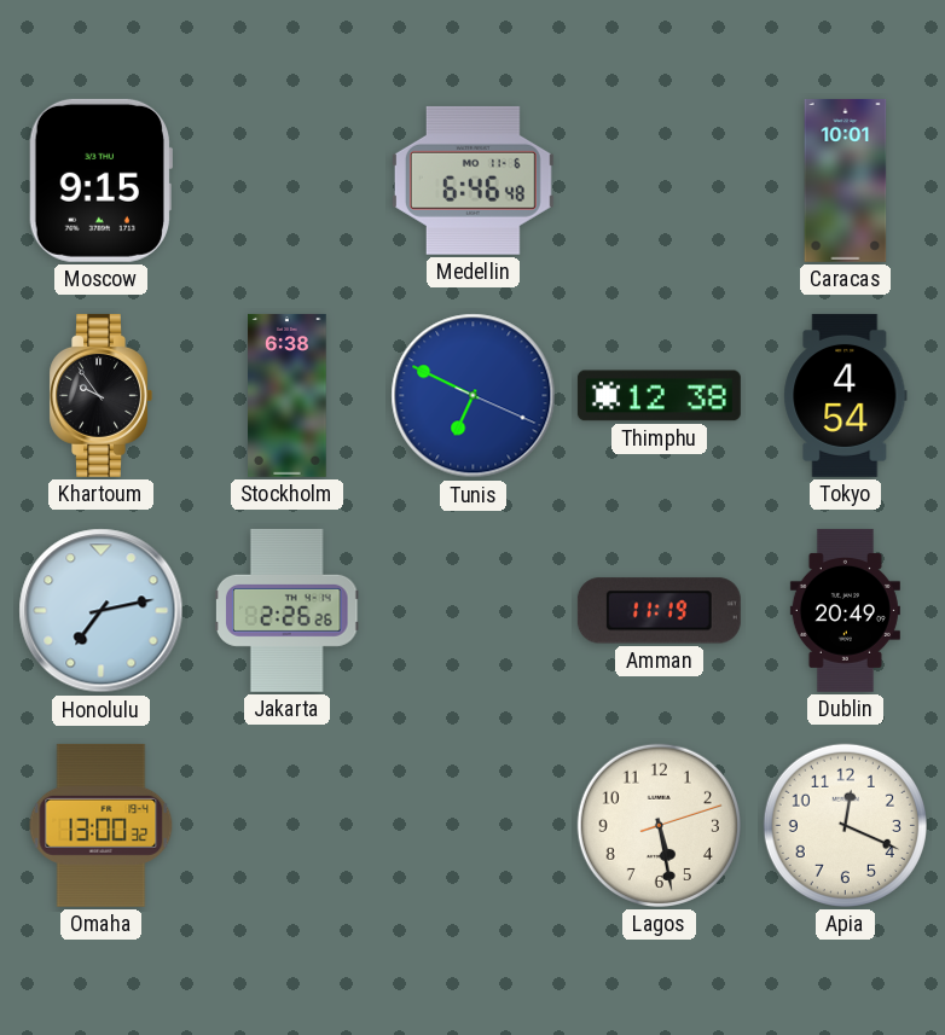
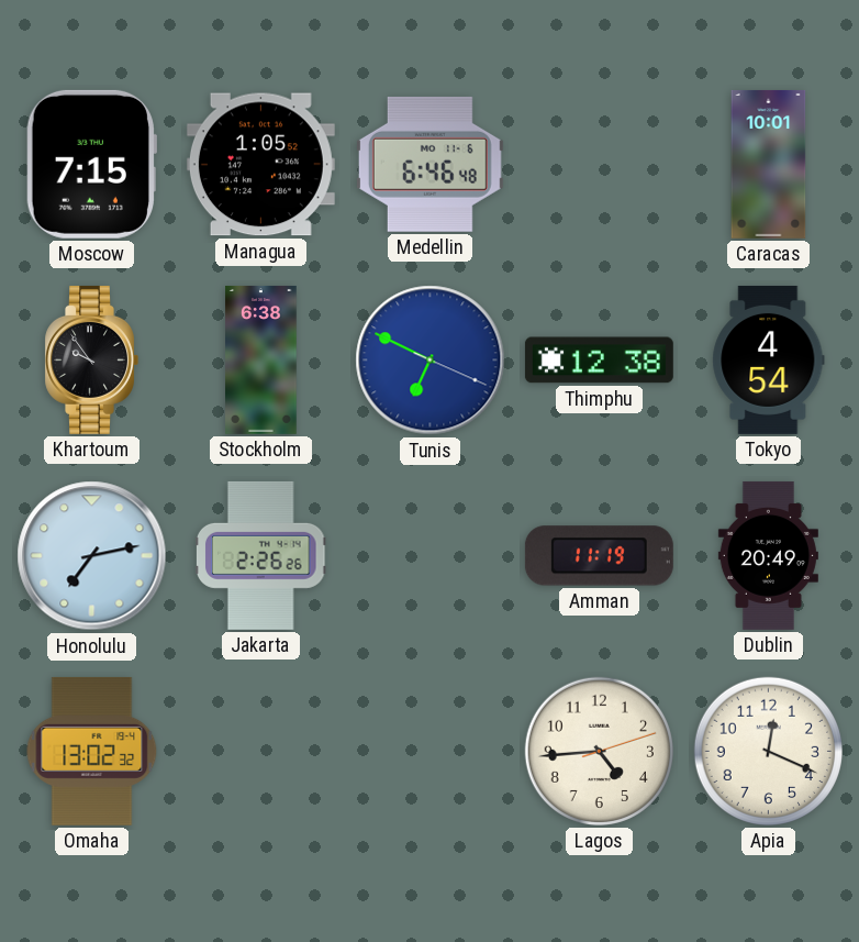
Moscow: 9:15 -> 7:15
Managua: none -> 1:05
Omaha: 13:00 -> 13:02
Lagos: 5:28 -> 4:44
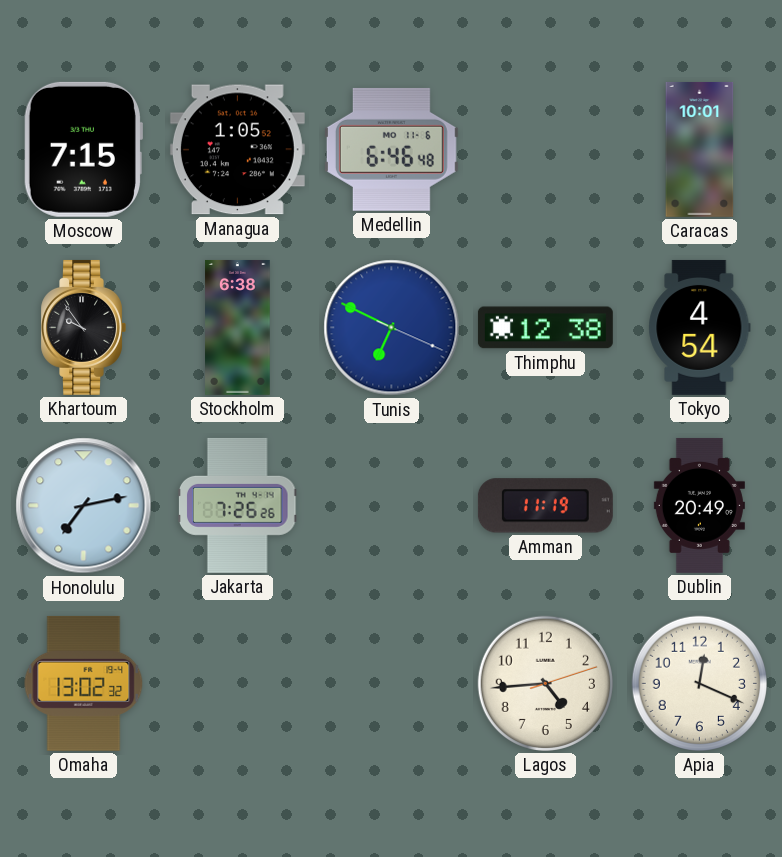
Jakarta: 2:26 -> 7:26
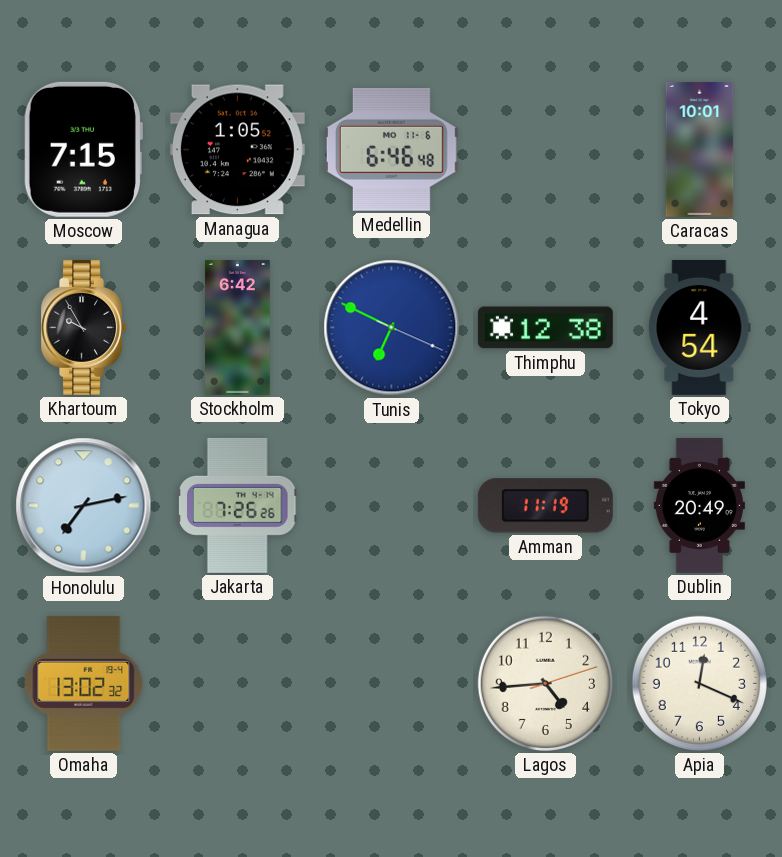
Khartoum: 9:54 -> 9:55
Stockholm: 6:38 -> 6:42
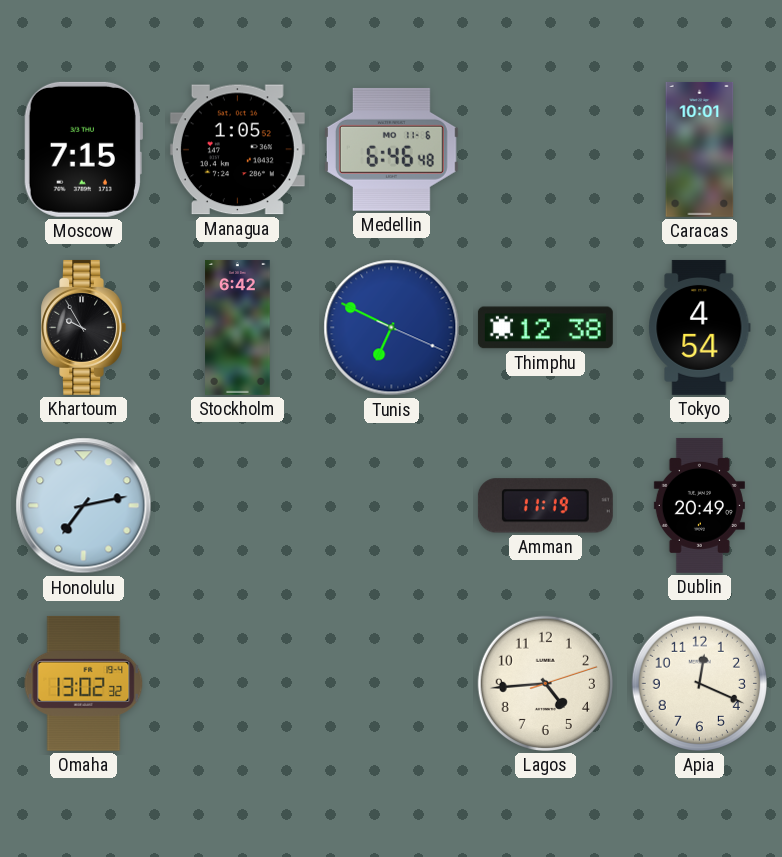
Jakarta: 7:26 -> none
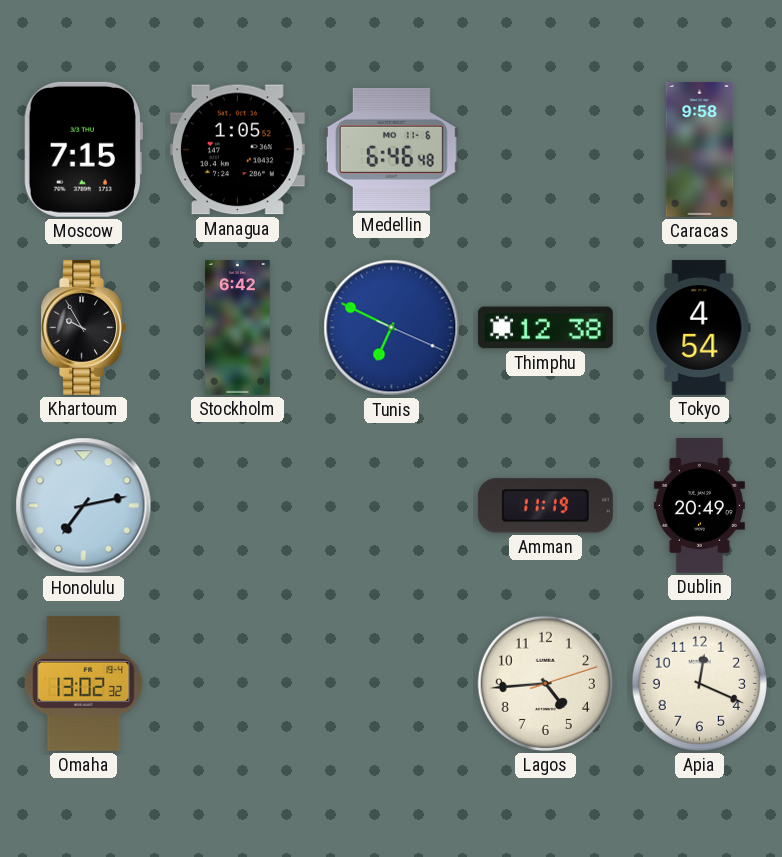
Caracas: 10:01 -> 9:58
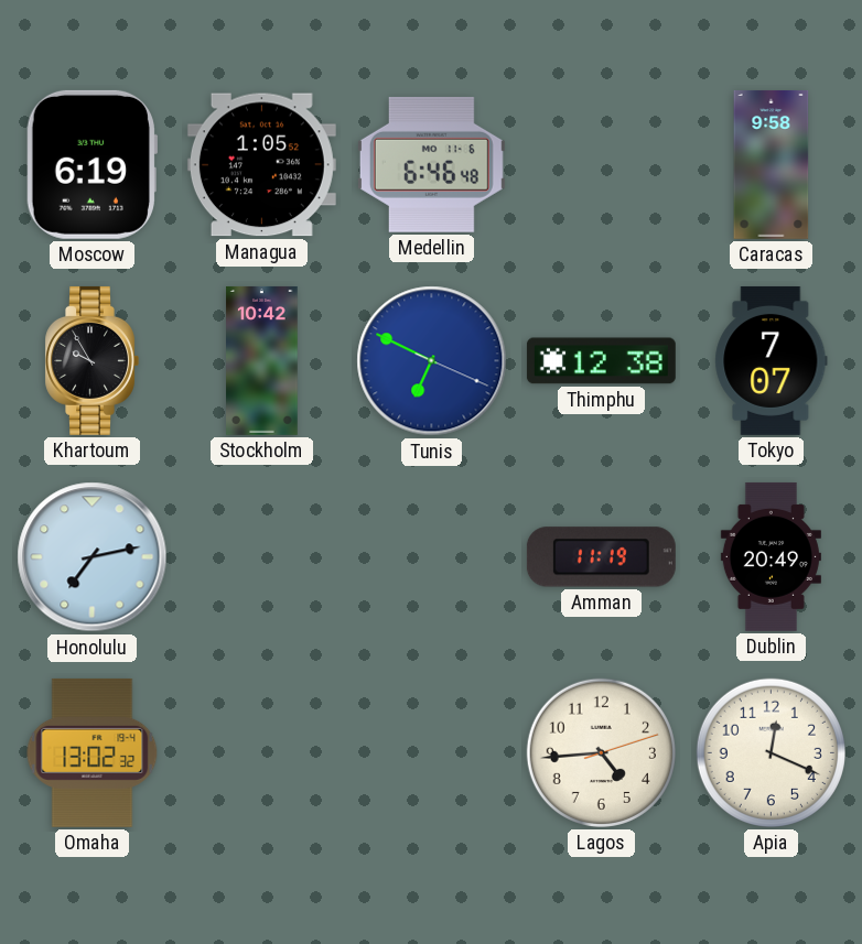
Moscow: 7:15 -> 6:19
Stockholm: 6:42 -> 10:42
Tokyo: 4:54 -> 7:07
